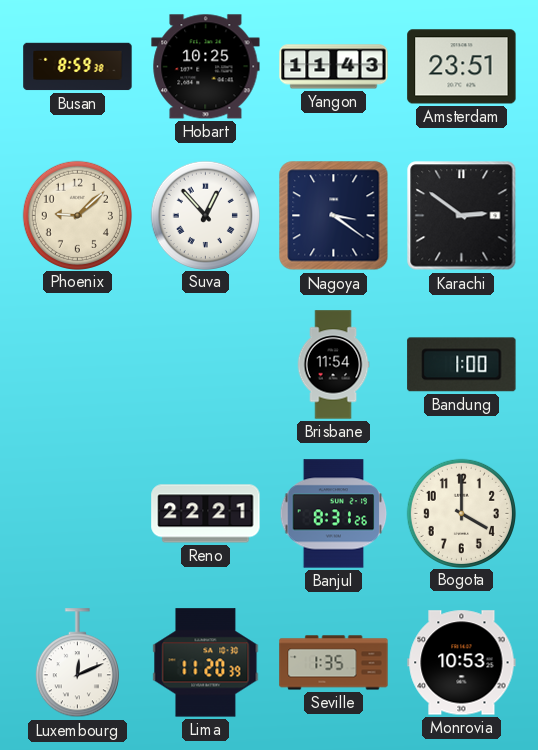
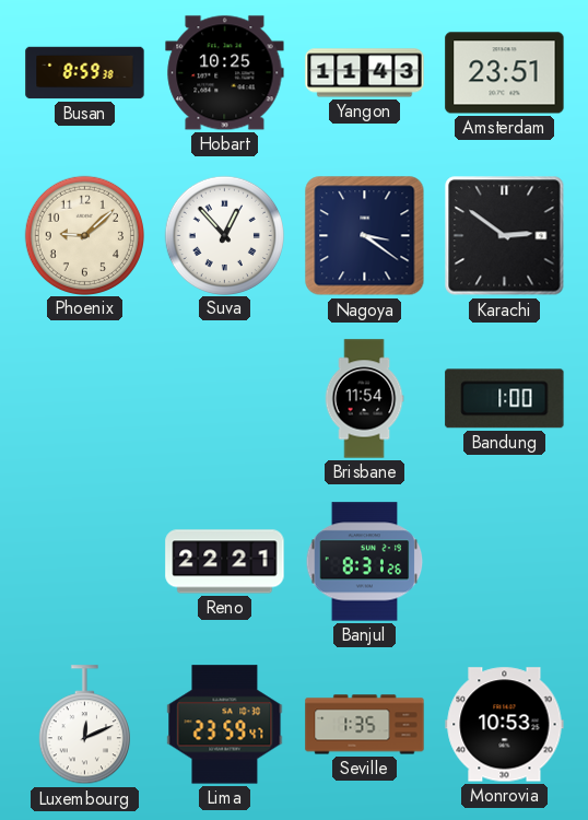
Bogota: 4:00 -> none
Lima: 11:20 -> 23:59
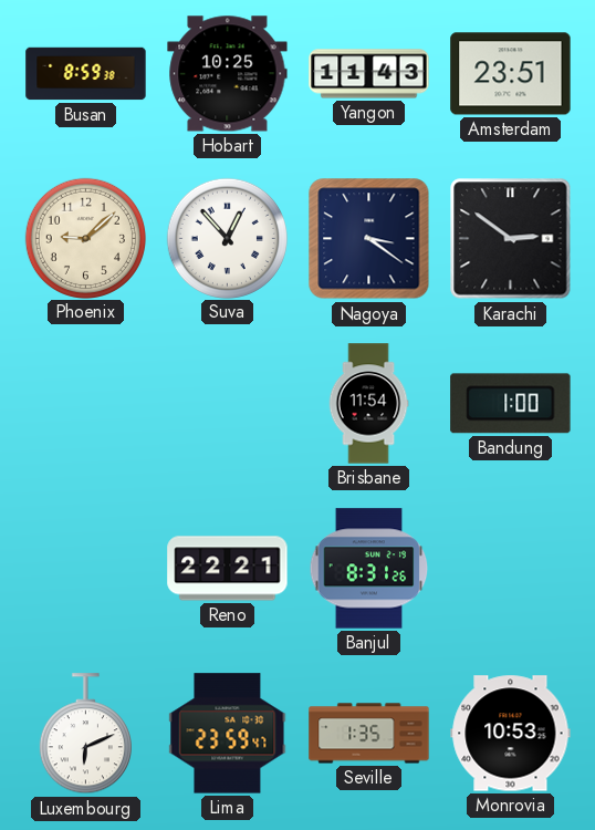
Luxembourg: 12:11 -> 6:11
